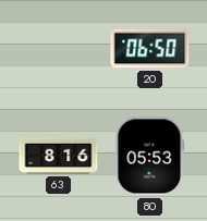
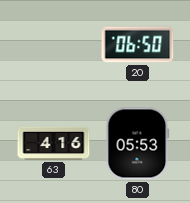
63: 8:16 -> 4:16
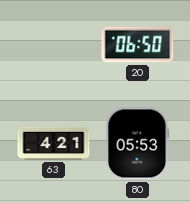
63: 4:16 -> 4:21
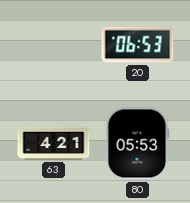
20: 06:50 -> 06:53
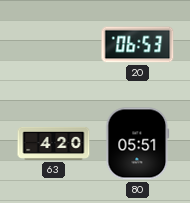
63: 4:21 -> 4:20
80: 05:53 -> 05:51
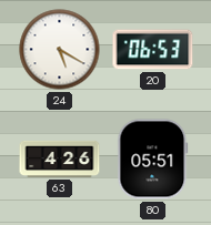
24: none -> 5:20
63: 4:20 -> 4:26
